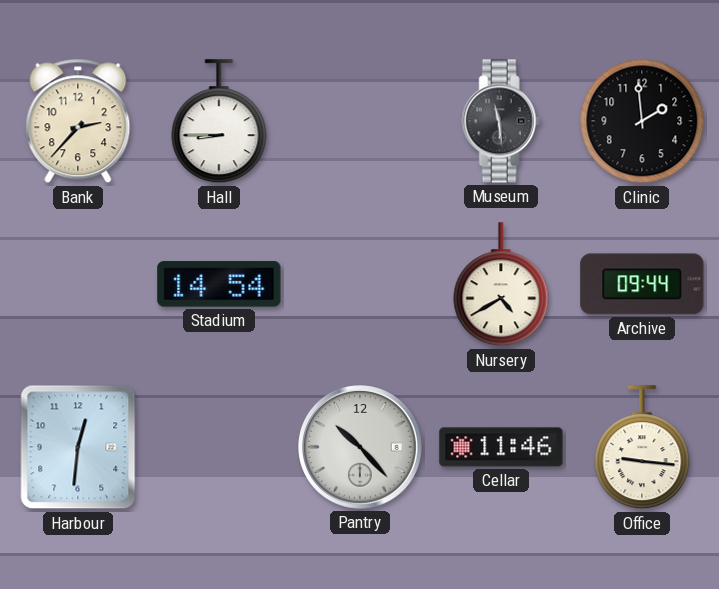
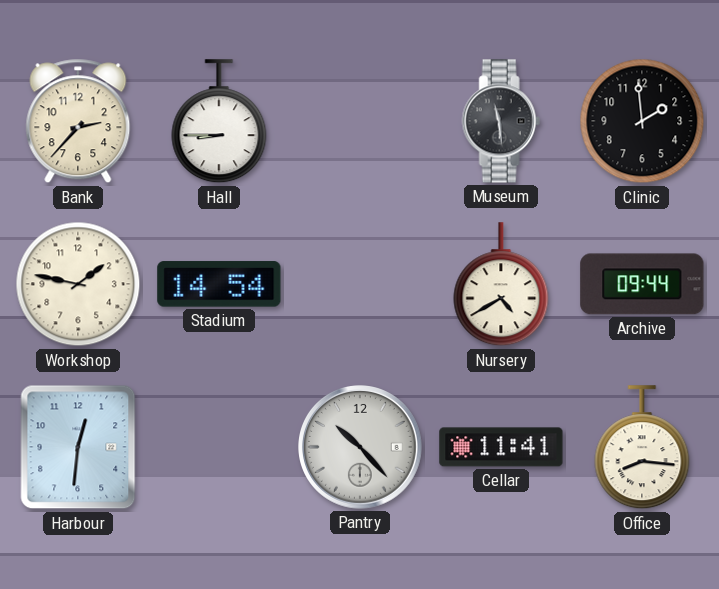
Workshop: none -> 1:47
Cellar: 11:46 -> 11:41
Office: 9:16 -> 8:16
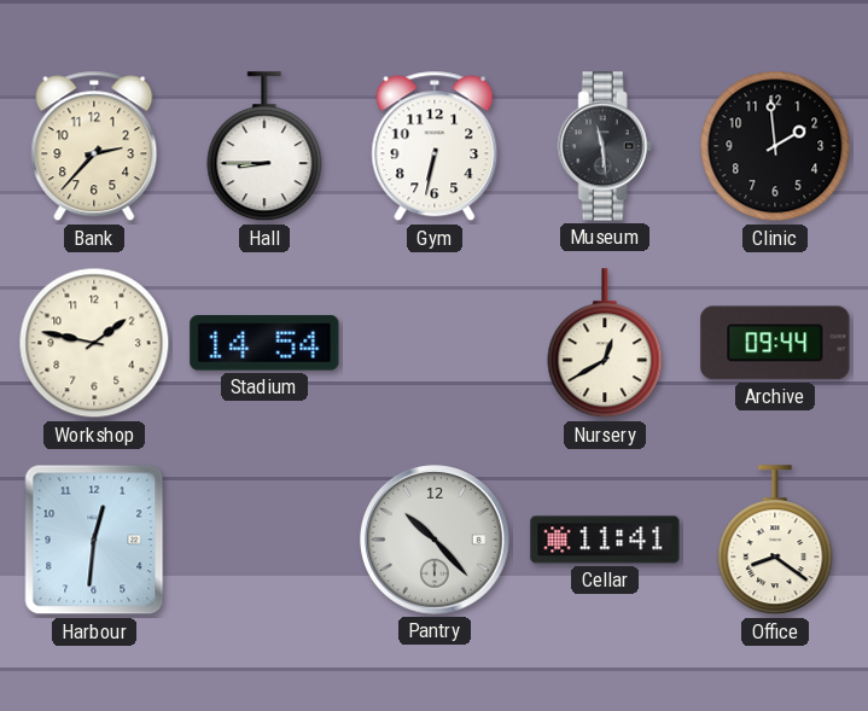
Gym: none -> 6:32
Nursery: 4:40 -> 12:40
Office: 8:16 -> 8:21
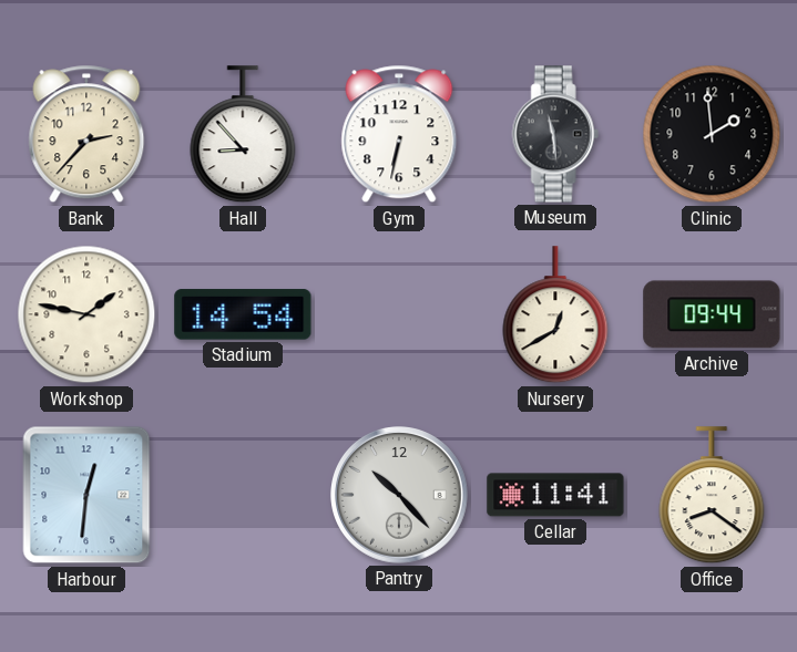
Hall: 8:45 -> 8:53
